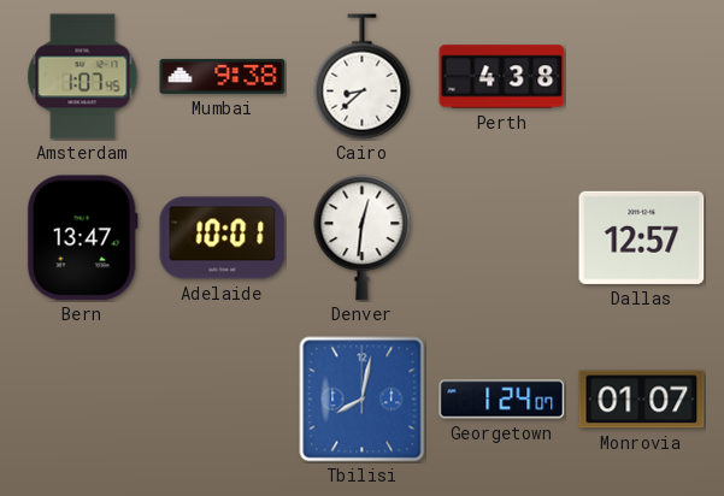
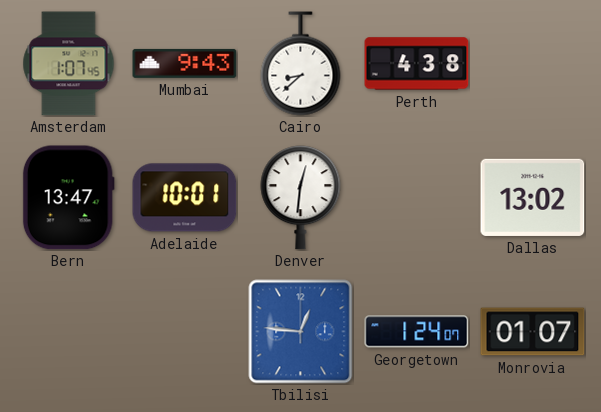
Mumbai: 9:38 -> 9:43
Dallas: 12:57 -> 13:02
Tbilisi: 8:02 -> 12:46
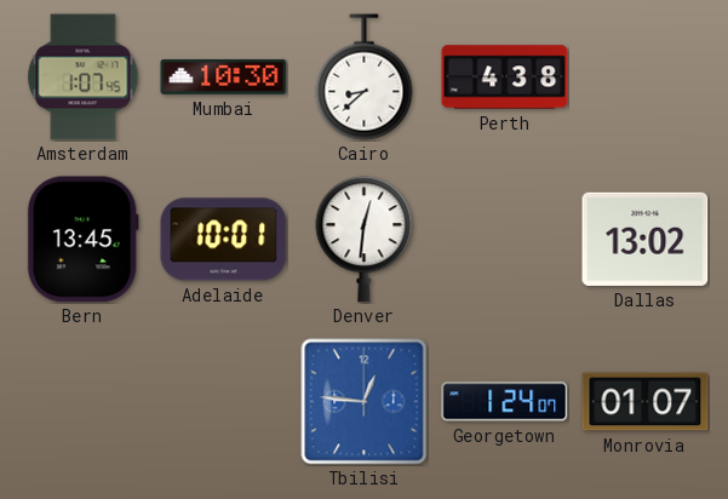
Mumbai: 9:43 -> 10:30
Bern: 13:47 -> 13:45
